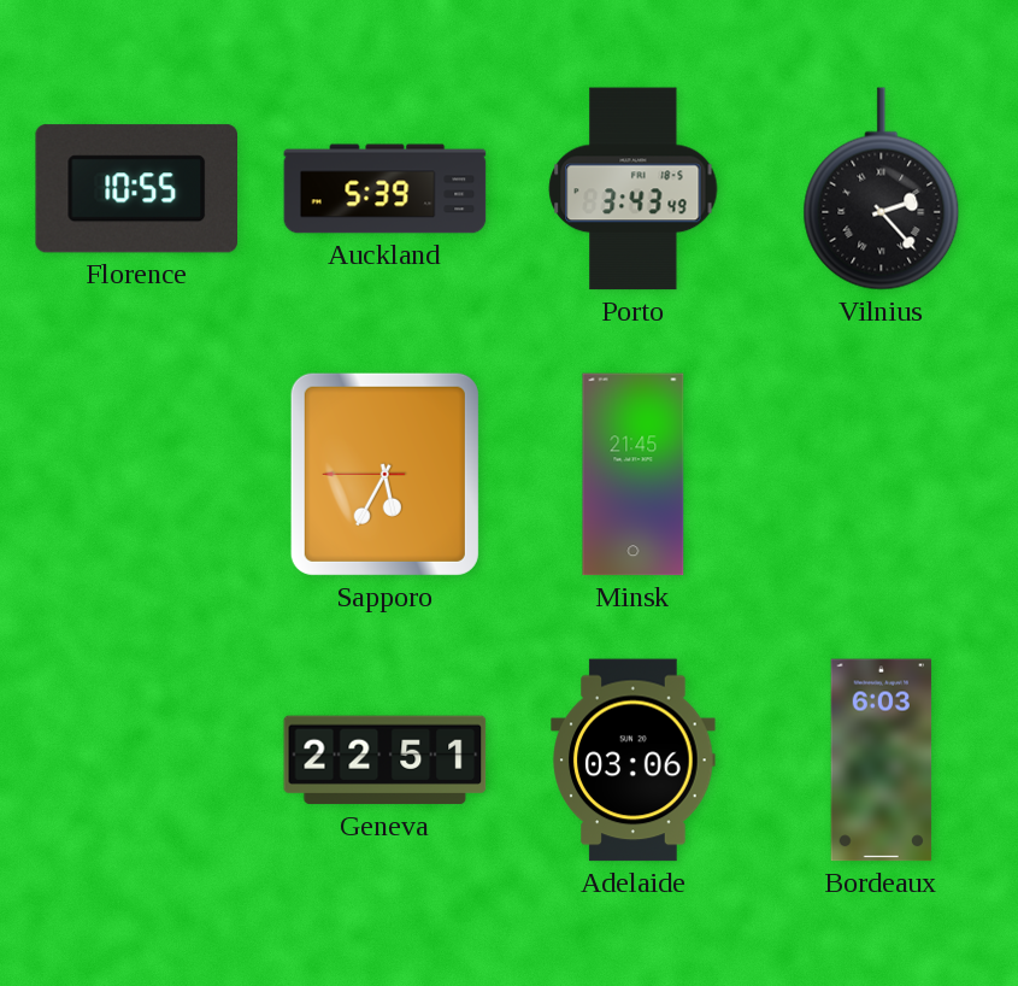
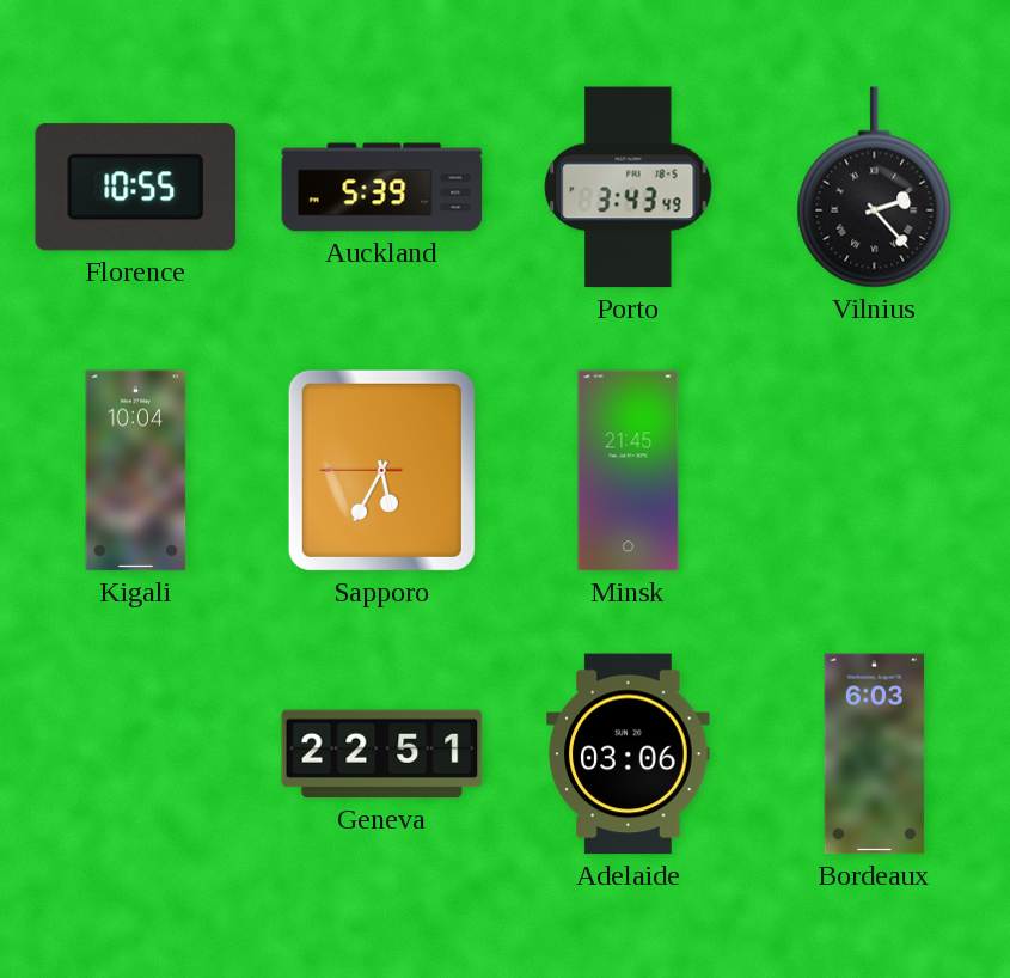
Kigali: none -> 10:04
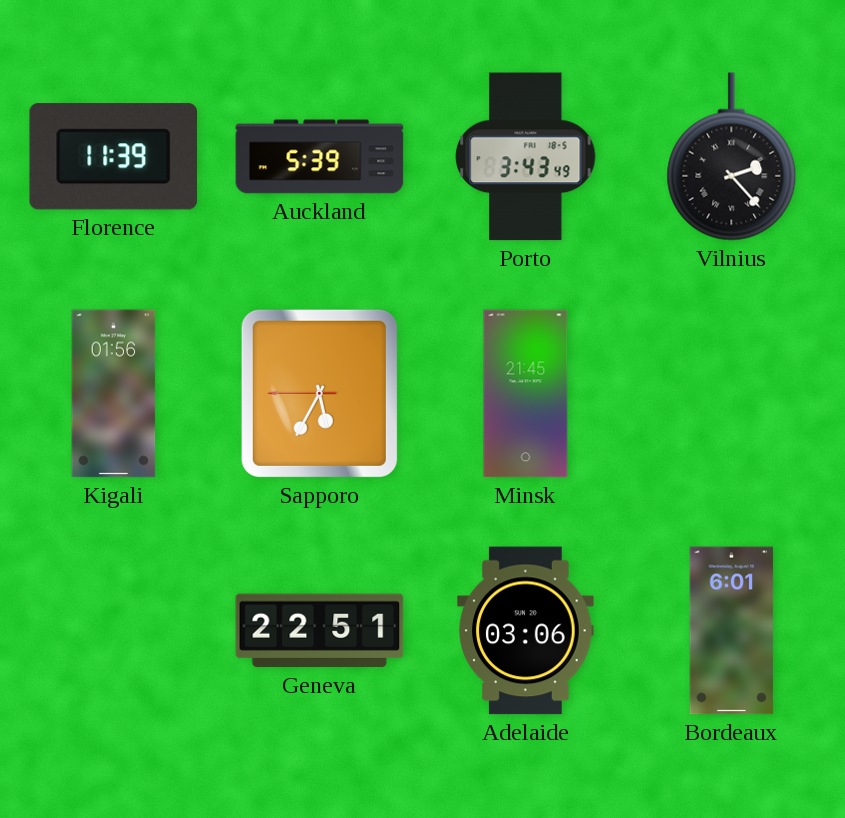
Florence: 10:55 -> 11:39
Kigali: 10:04 -> 01:56
Bordeaux: 6:03 -> 6:01
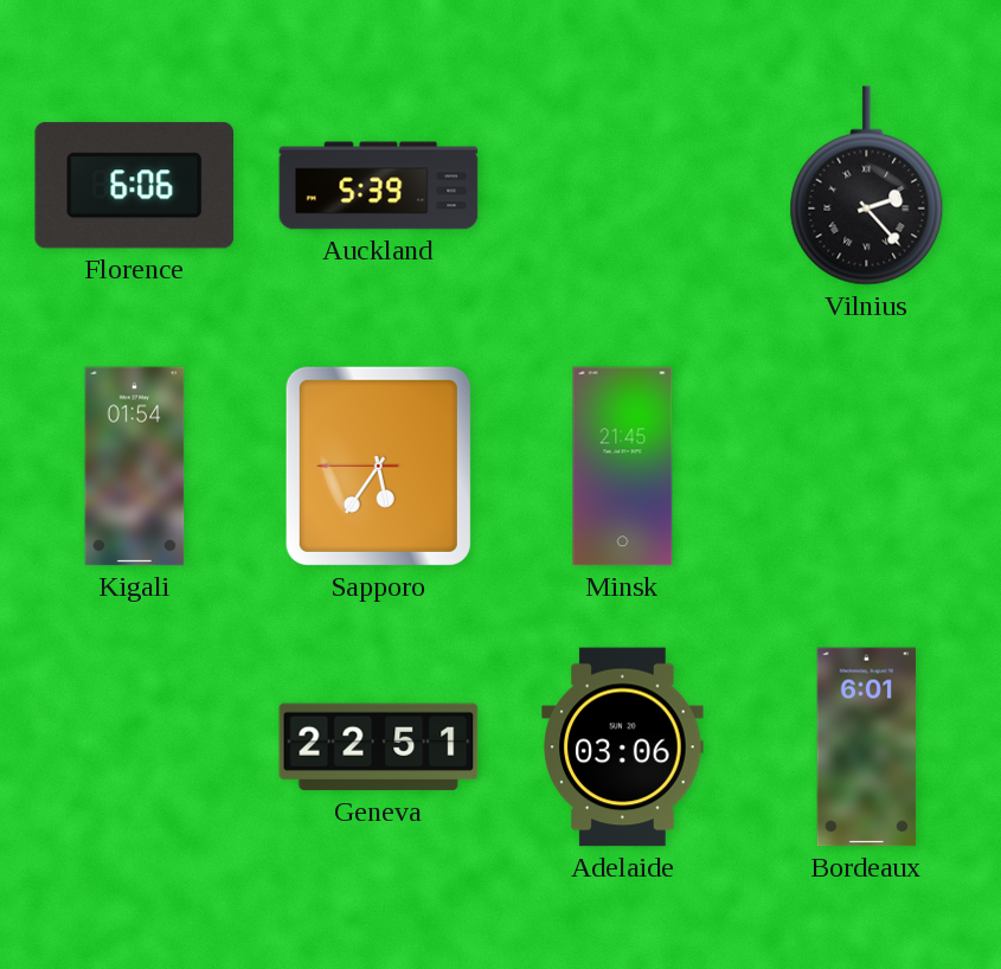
Florence: 11:39 -> 6:06
Porto: 3:43 -> none
Kigali: 01:56 -> 01:54
Sapporo: 5:34 -> 5:35
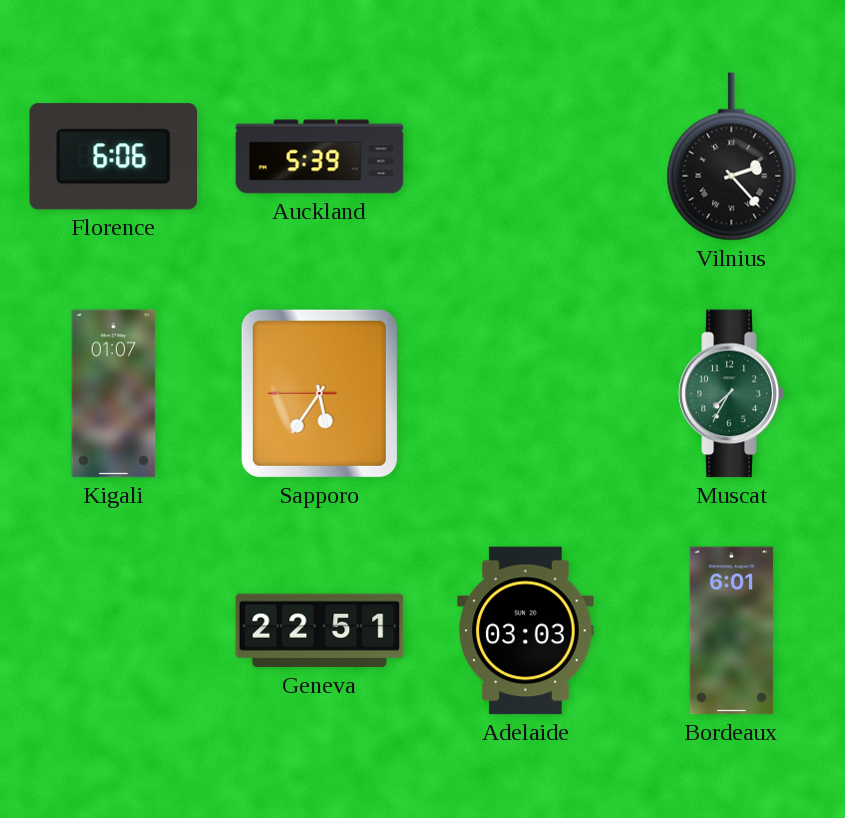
Kigali: 01:54 -> 01:07
Minsk: 21:45 -> none
Muscat: none -> 7:35
Adelaide: 03:06 -> 03:03
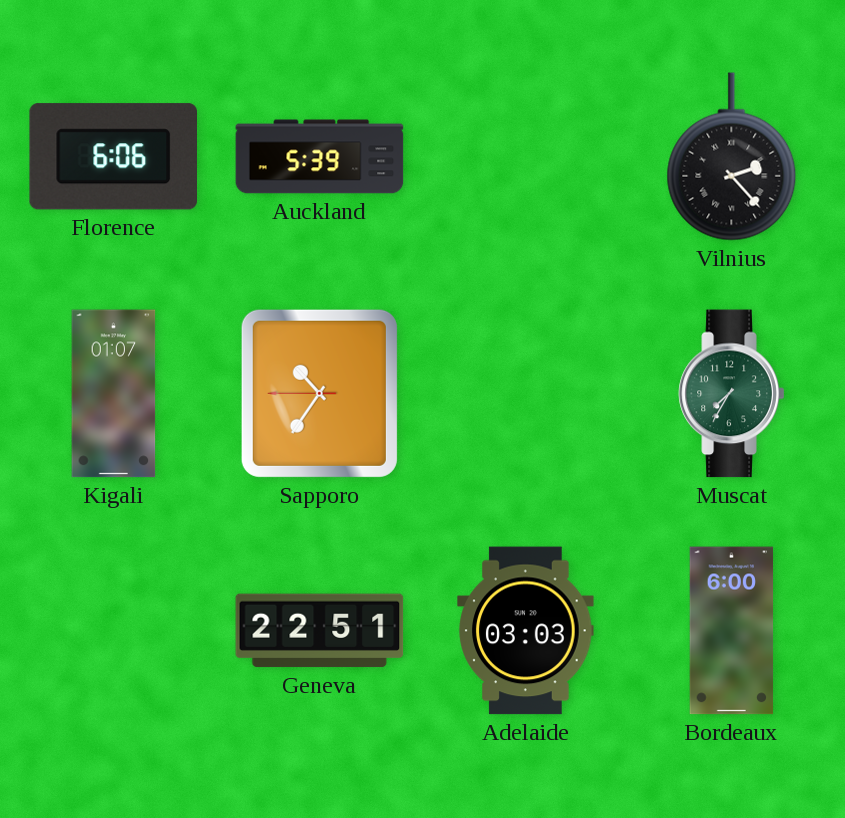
Sapporo: 5:35 -> 10:35
Bordeaux: 6:01 -> 6:00
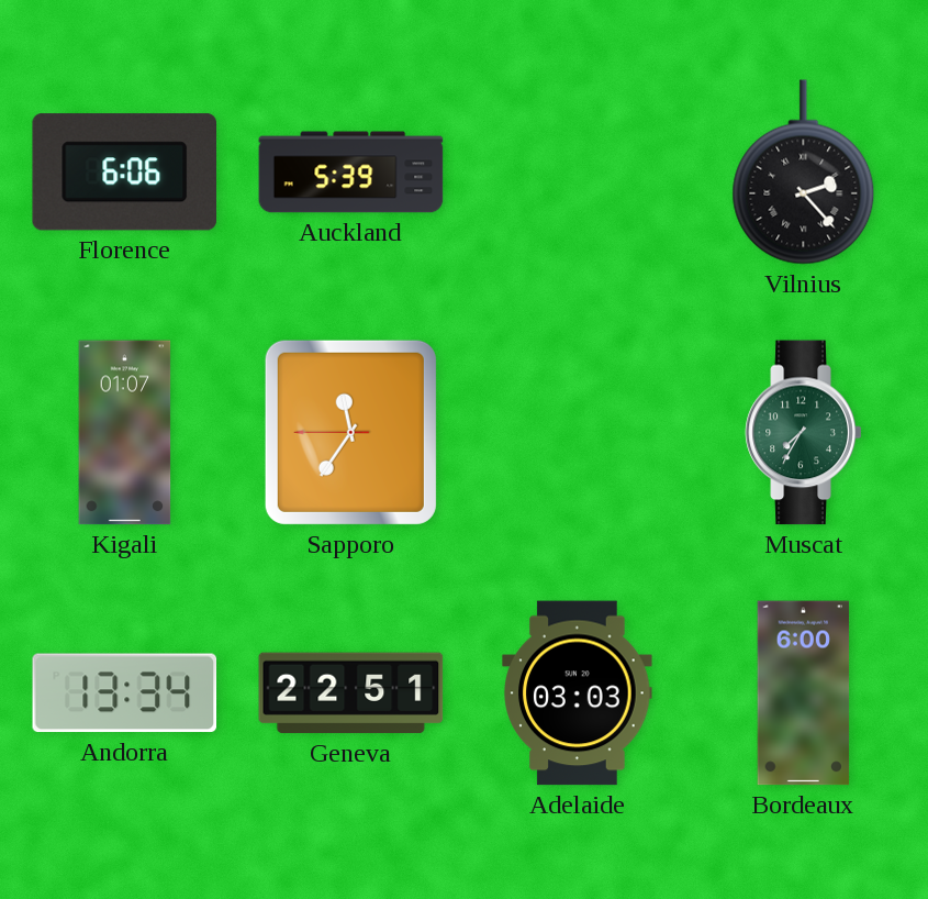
Sapporo: 10:35 -> 11:35
Andorra: none -> 13:34
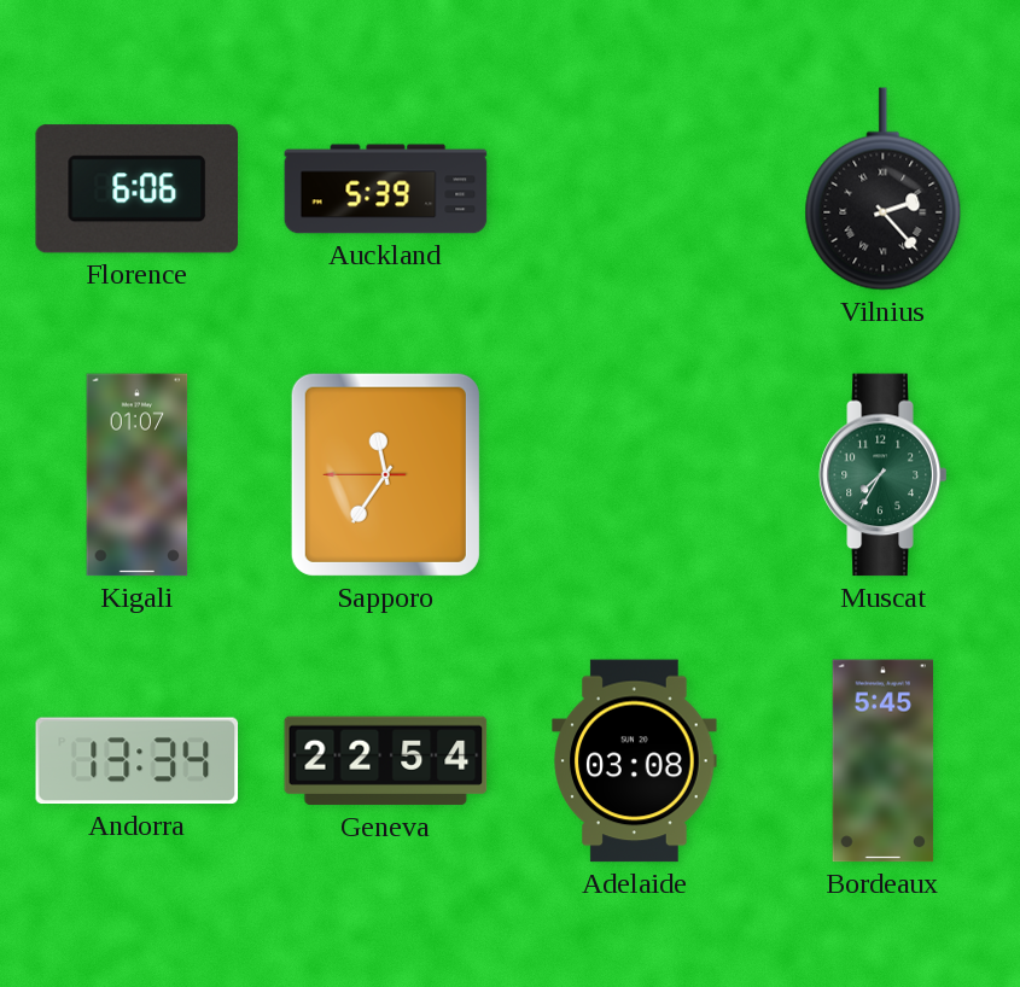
Geneva: 22:51 -> 22:54
Adelaide: 03:03 -> 03:08
Bordeaux: 6:00 -> 5:45
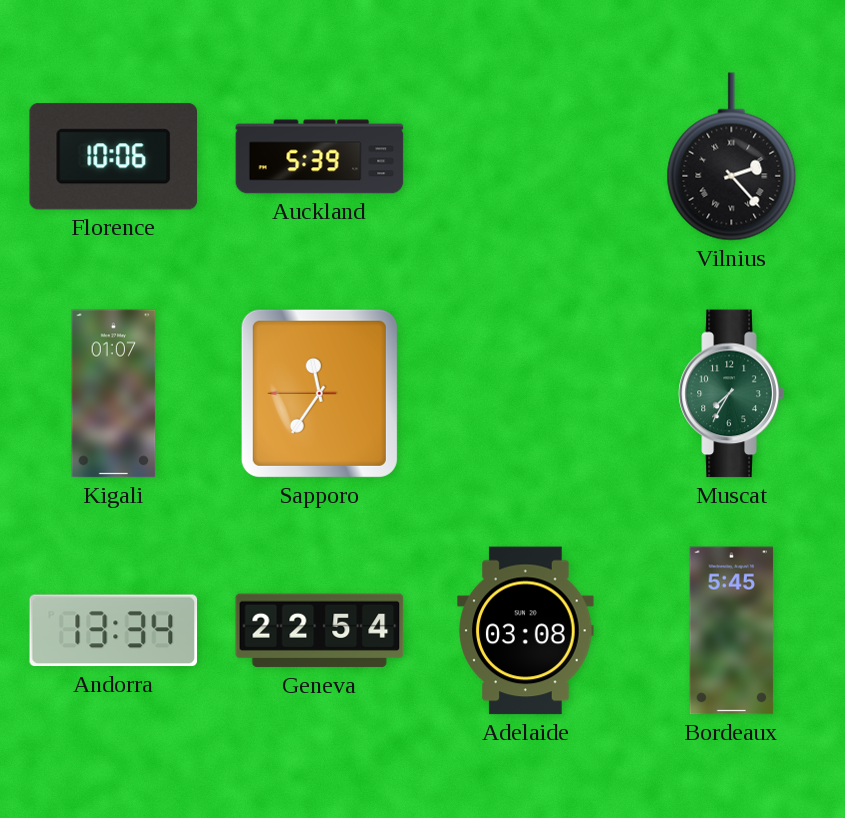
Florence: 6:06 -> 10:06
